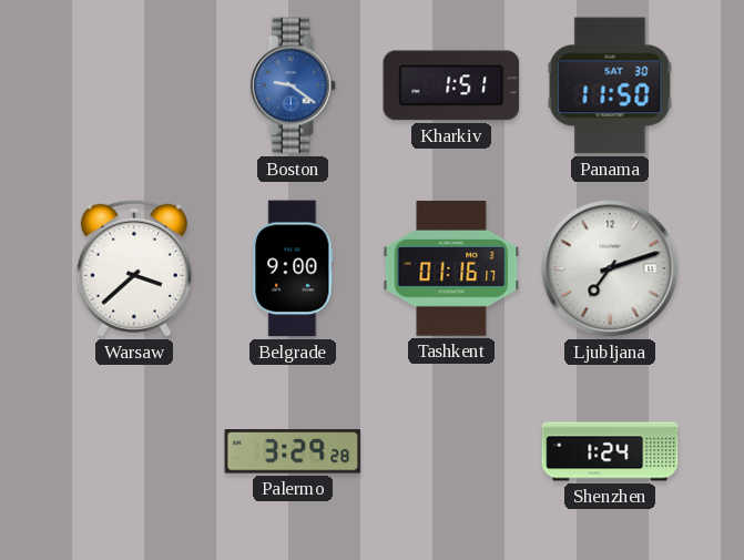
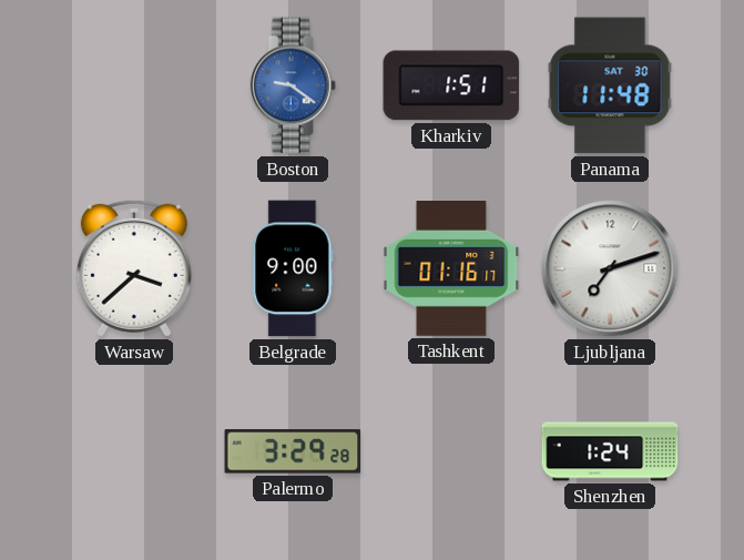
Panama: 11:50 -> 11:48
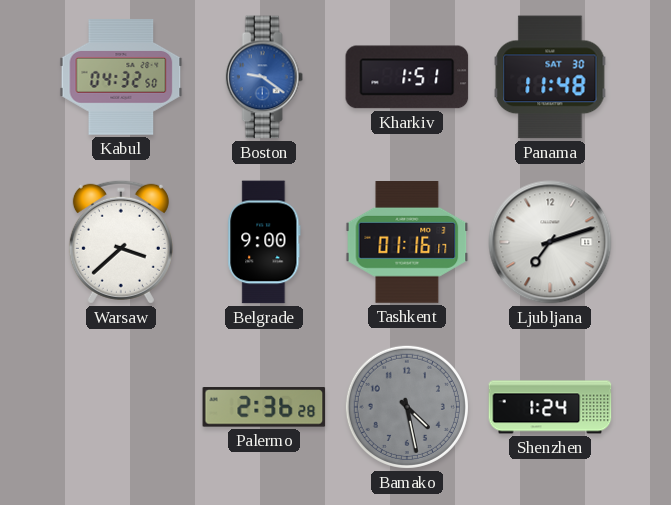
Kabul: none -> 04:32
Palermo: 3:29 -> 2:36
Bamako: none -> 4:28
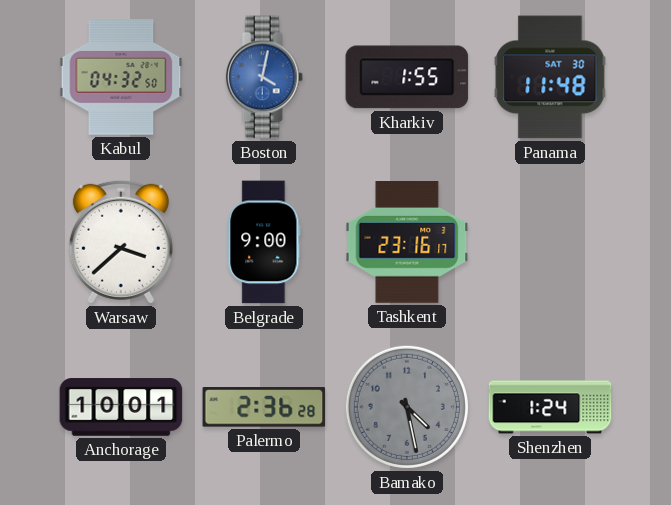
Boston: 9:21 -> 4:02
Kharkiv: 1:51 -> 1:55
Tashkent: 01:16 -> 23:16
Ljubljana: 7:12 -> none
Anchorage: none -> 10:01
